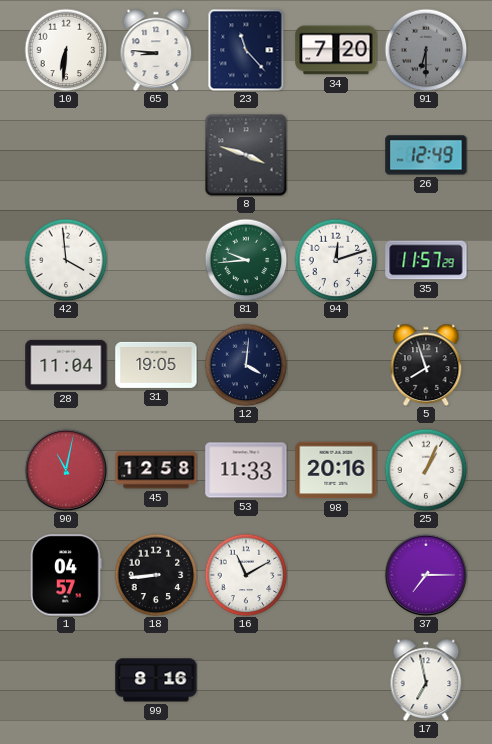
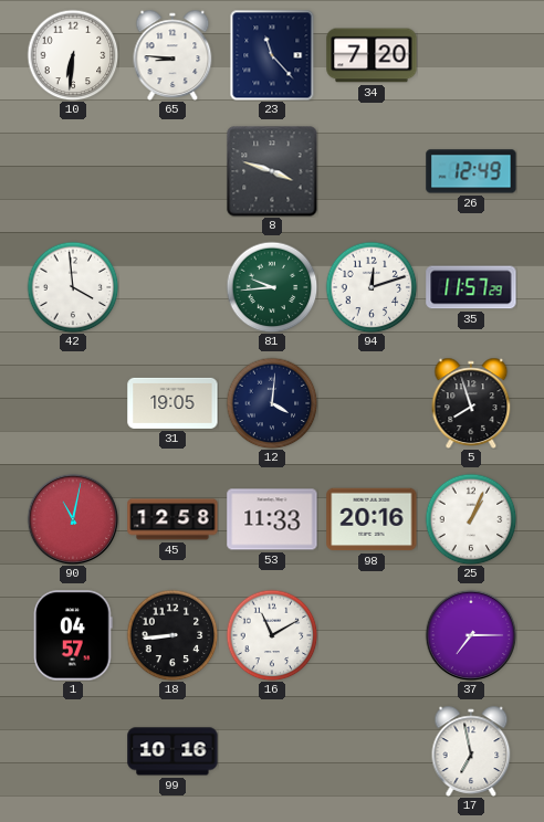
91: 6:30 -> none
28: 11:04 -> none
99: 8:16 -> 10:16
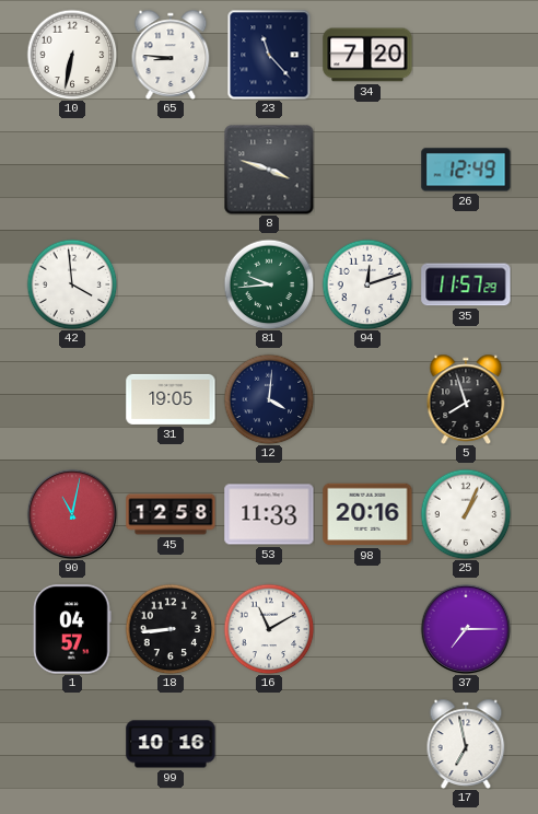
10: 6:31 -> 6:32
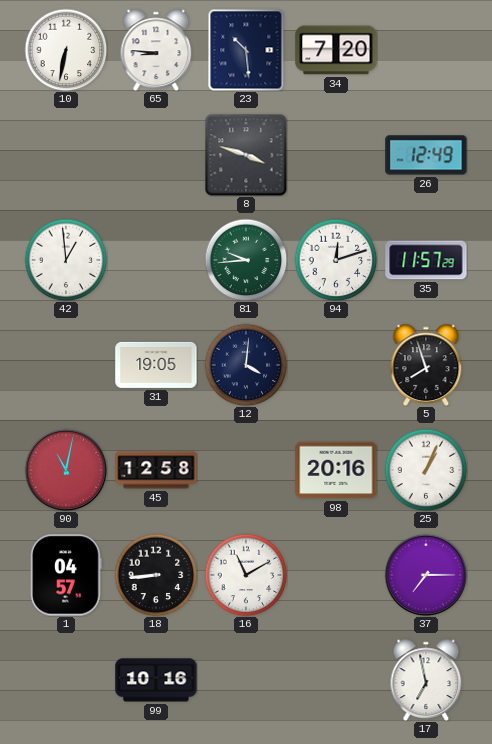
23: 11:23 -> 10:29
42: 3:59 -> 12:59
53: 11:33 -> none
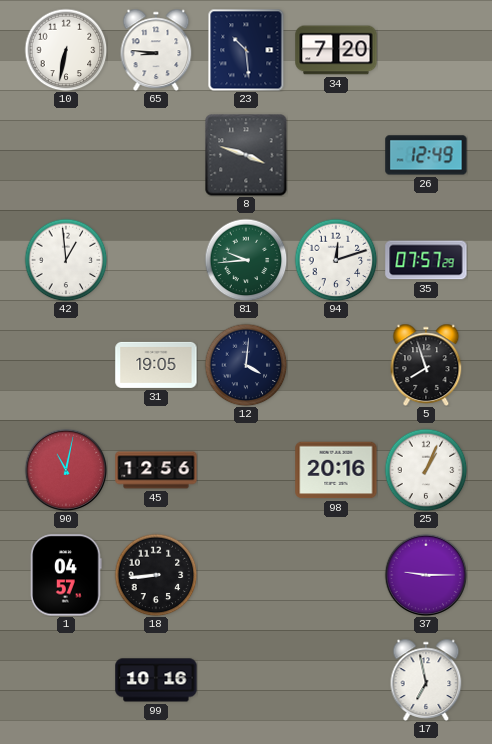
35: 11:57 -> 07:57
45: 12:58 -> 12:56
16: 11:10 -> none
37: 7:15 -> 9:15
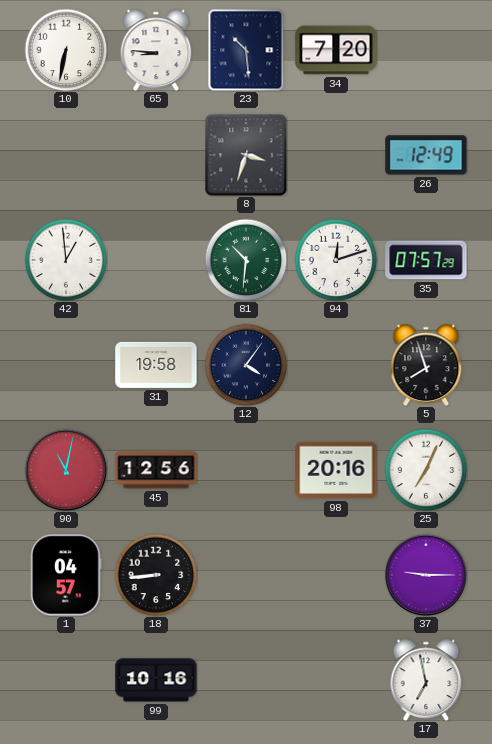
8: 3:48 -> 3:33
81: 9:44 -> 10:31
31: 19:05 -> 19:58
12: 4:01 -> 4:06
25: 1:04 -> 7:04
